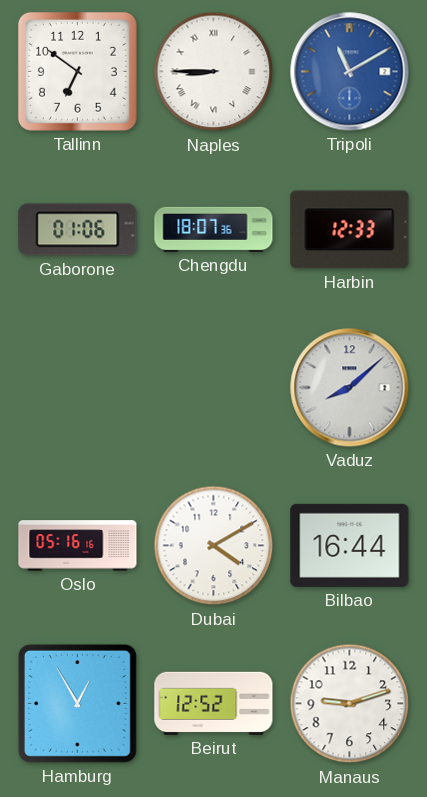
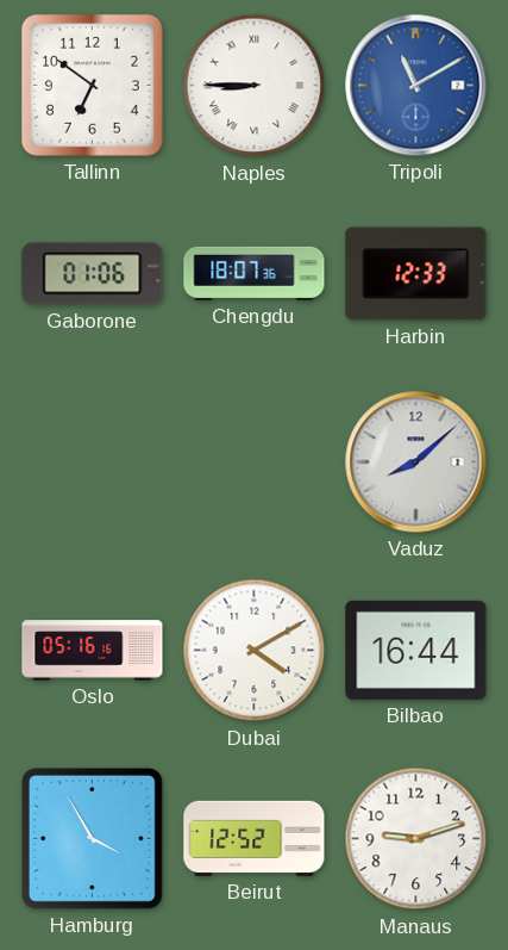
Hamburg: 12:55 -> 3:55
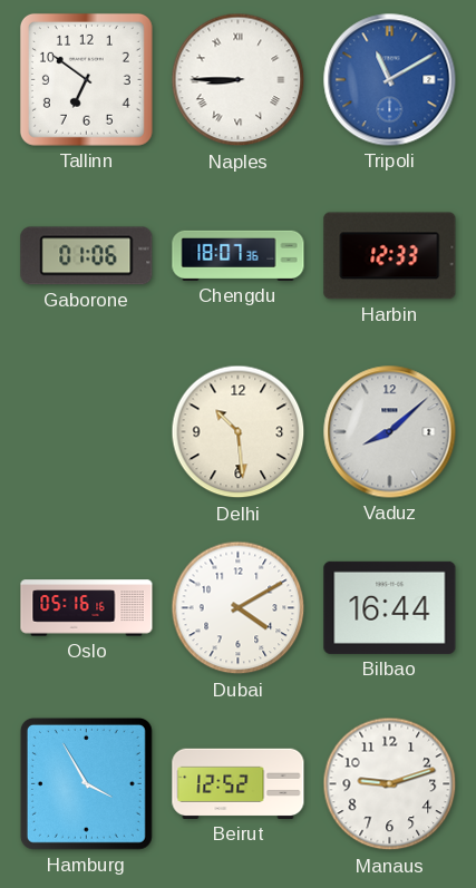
Delhi: none -> 10:29
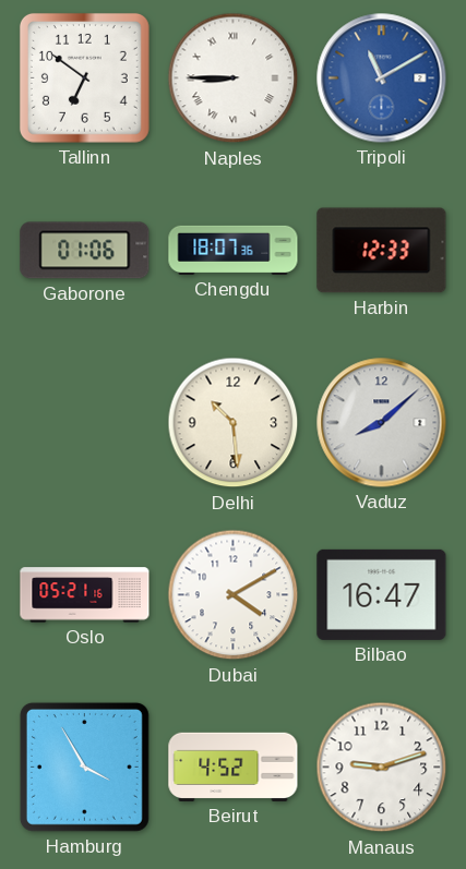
Oslo: 05:16 -> 05:21
Bilbao: 16:44 -> 16:47
Beirut: 12:52 -> 4:52
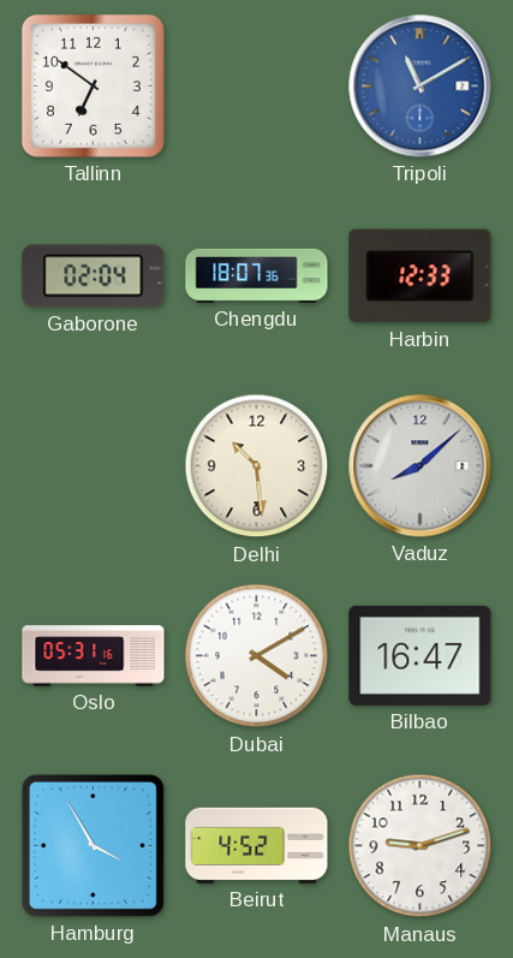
Naples: 8:45 -> none
Gaborone: 01:06 -> 02:04
Oslo: 05:21 -> 05:31
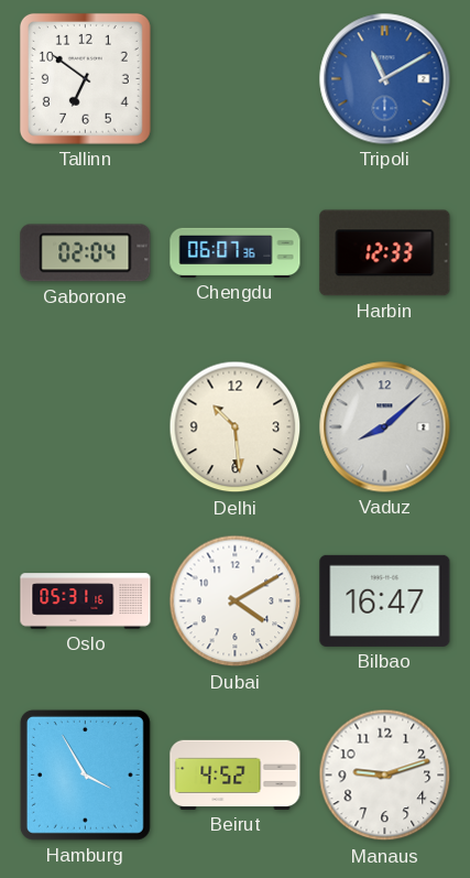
Chengdu: 18:07 -> 06:07
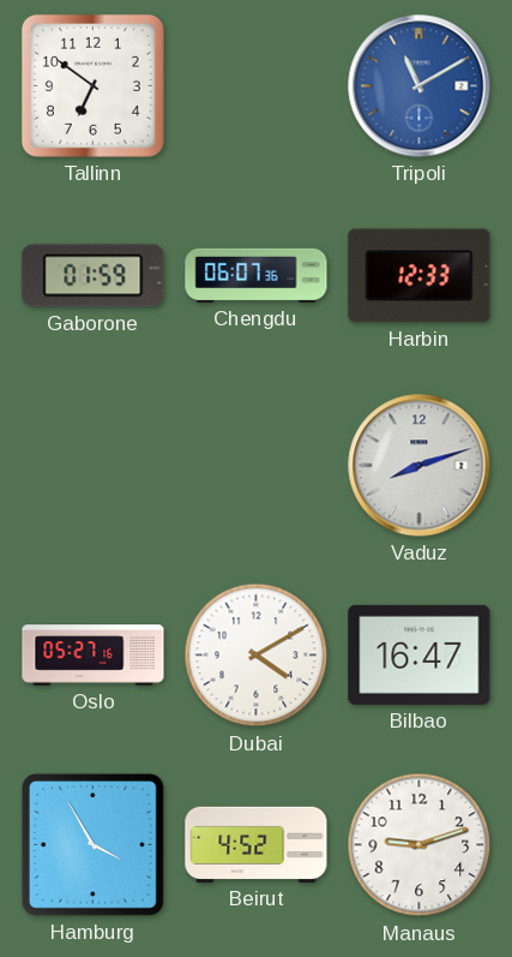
Gaborone: 02:04 -> 01:59
Delhi: 10:29 -> none
Vaduz: 8:08 -> 8:12
Oslo: 05:31 -> 05:27
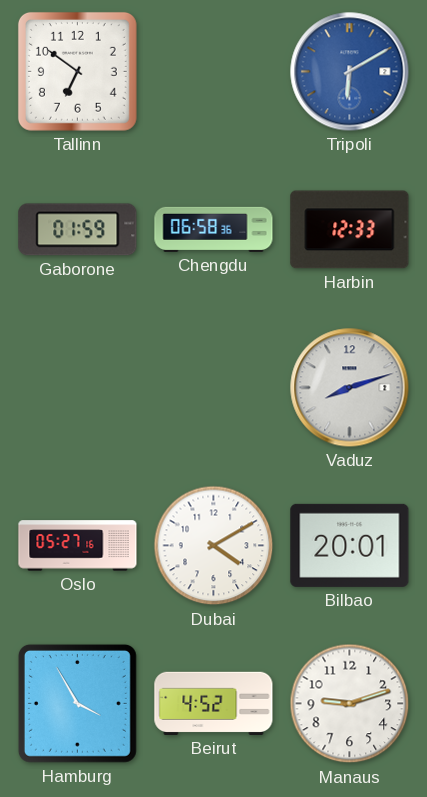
Tripoli: 11:10 -> 6:10
Chengdu: 06:07 -> 06:58
Bilbao: 16:47 -> 20:01
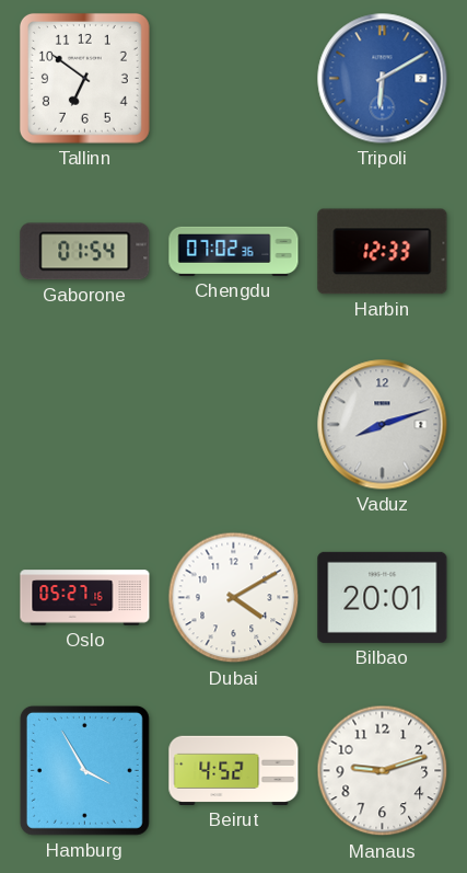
Gaborone: 01:59 -> 01:54
Chengdu: 06:58 -> 07:02
